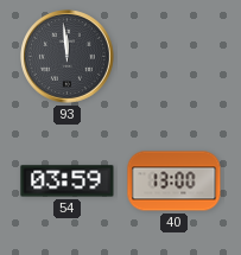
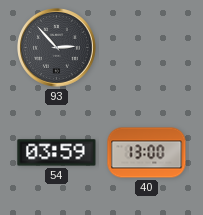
93: 11:59 -> 2:53
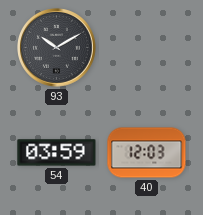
93: 2:53 -> 10:10
40: 13:00 -> 12:03
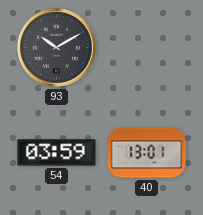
40: 12:03 -> 13:01
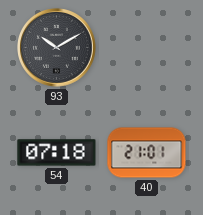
54: 03:59 -> 07:18
40: 13:01 -> 21:01
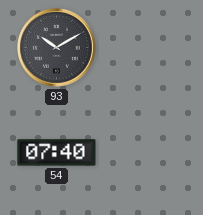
54: 07:18 -> 07:40
40: 21:01 -> none
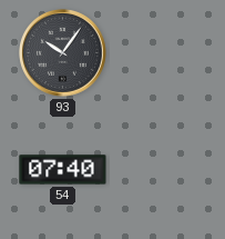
93: 10:10 -> 10:06
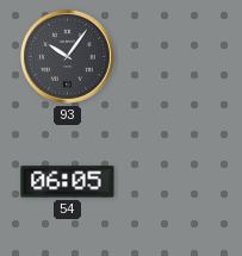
54: 07:40 -> 06:05
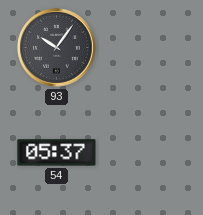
54: 06:05 -> 05:37
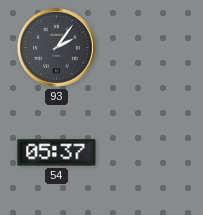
93: 10:06 -> 2:06
